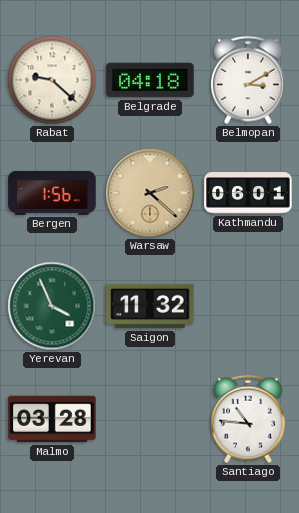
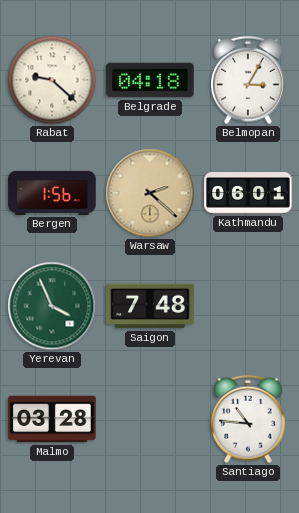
Belmopan: 3:10 -> 3:05
Saigon: 11:32 -> 7:48
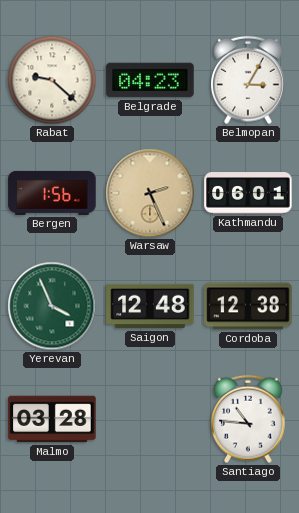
Belgrade: 04:18 -> 04:23
Warsaw: 2:22 -> 2:26
Saigon: 7:48 -> 12:48
Cordoba: none -> 12:38
